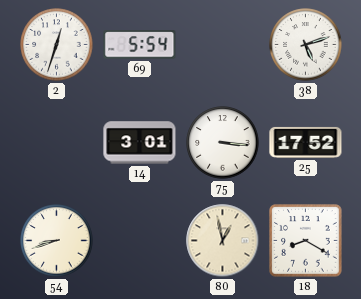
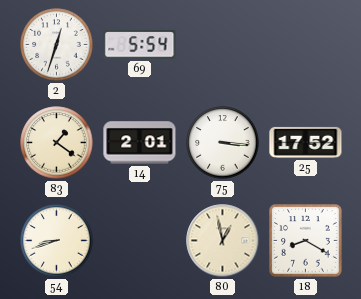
38: 5:12 -> none
83: none -> 1:21
14: 3:01 -> 2:01
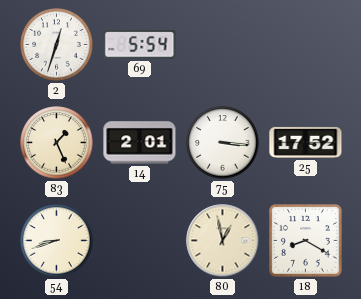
83: 1:21 -> 1:26
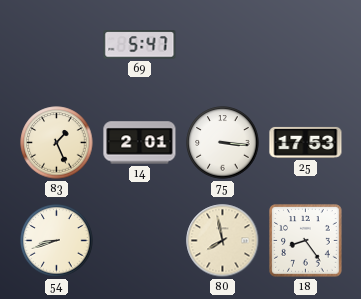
2: 12:33 -> none
69: 5:54 -> 5:47
25: 17:52 -> 17:53
80: 12:58 -> 7:58
18: 8:20 -> 8:24
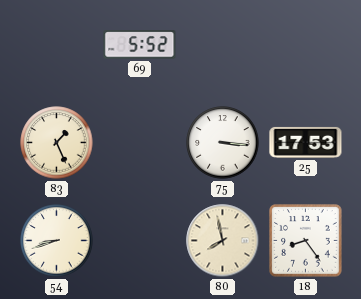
69: 5:47 -> 5:52
14: 2:01 -> none
